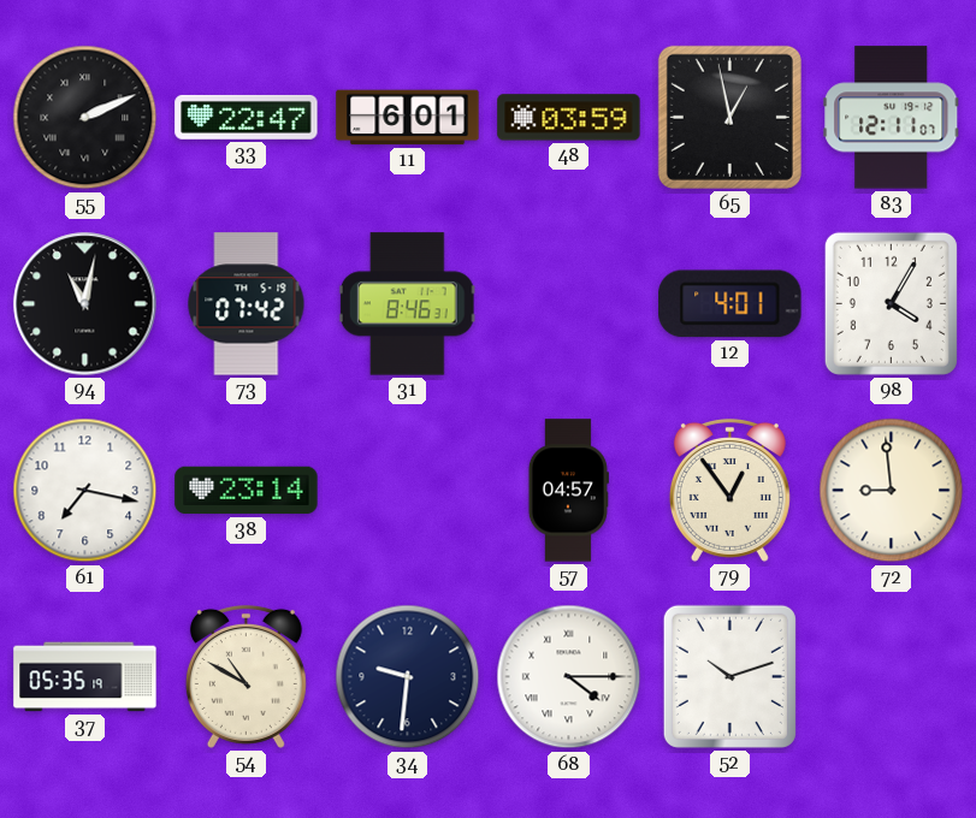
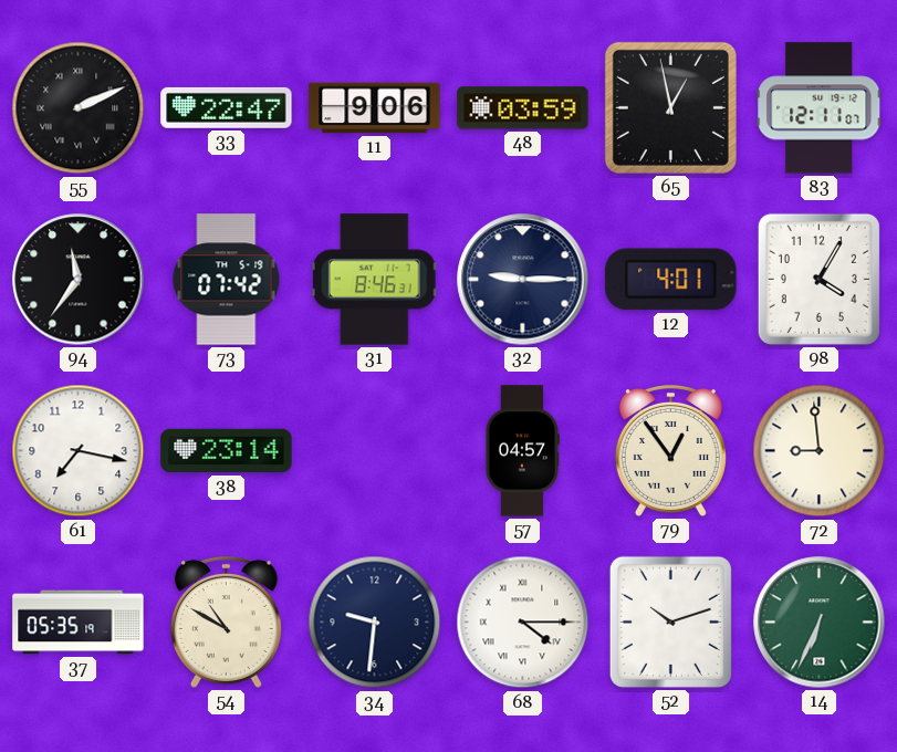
11: 6:01 -> 9:06
94: 11:02 -> 11:36
32: none -> 9:15
14: none -> 6:34
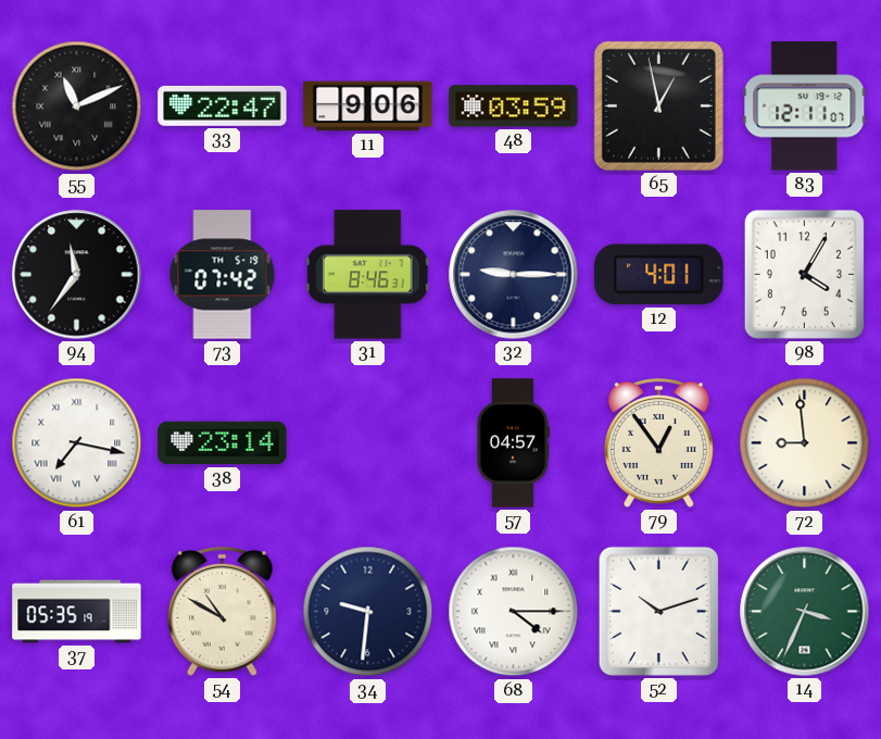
55: 2:11 -> 11:11
61 numerals: Arabic -> Roman
14: 6:34 -> 3:34
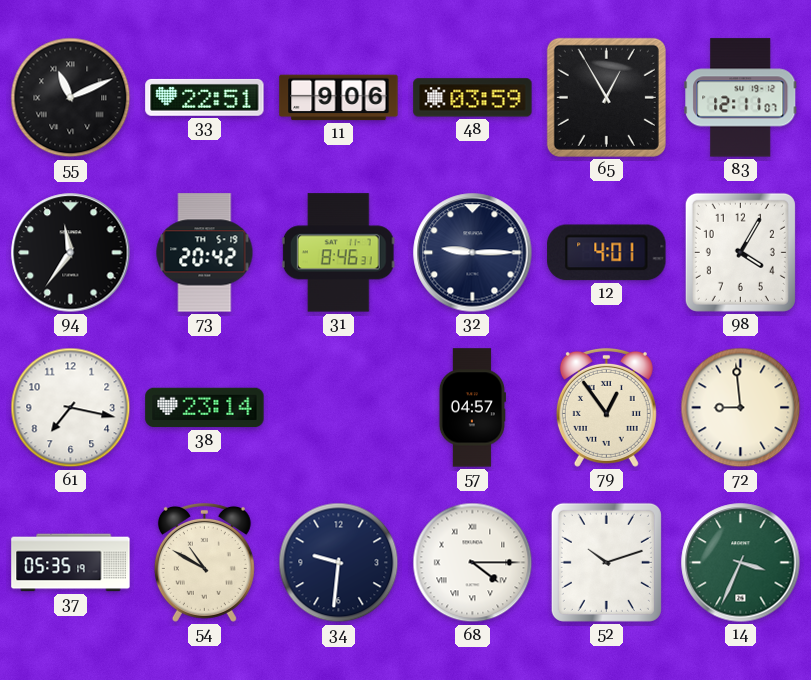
33: 22:47 -> 22:51
65: 12:58 -> 12:55
73: 07:42 -> 20:42
61 numerals: Roman -> Arabic
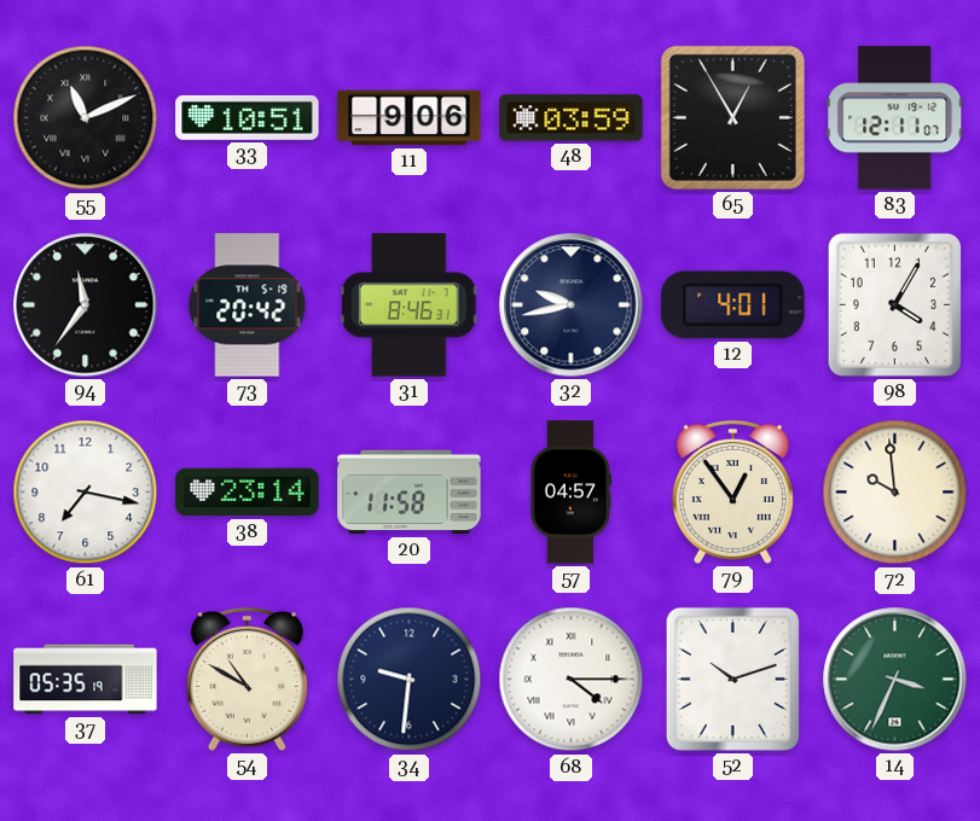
33: 22:51 -> 10:51
32: 9:15 -> 9:43
20: none -> 11:58
72: 8:59 -> 9:59
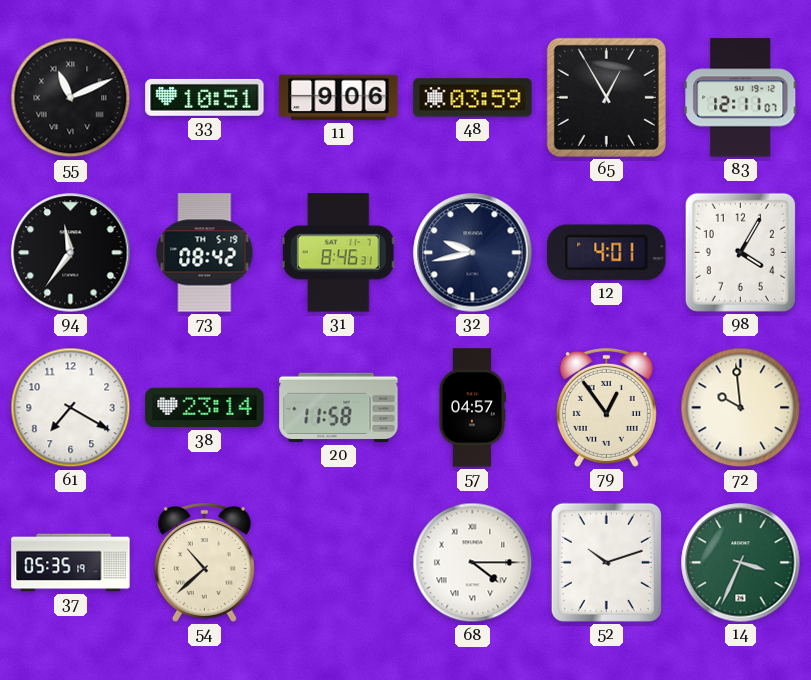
73: 20:42 -> 08:42
61: 7:17 -> 7:20
54: 10:50 -> 10:38
34: 9:31 -> none
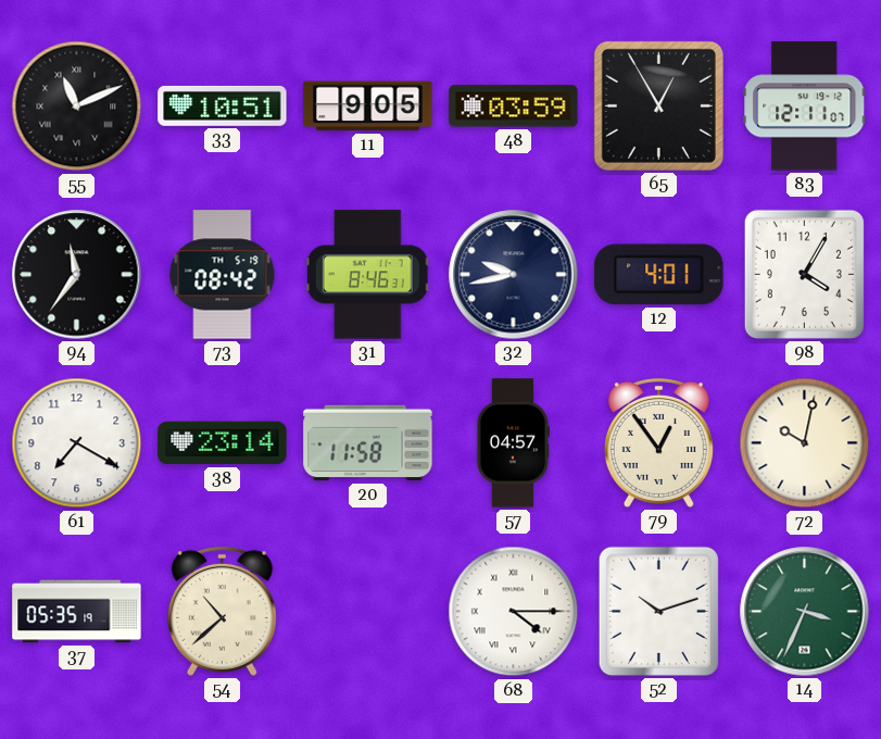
11: 9:06 -> 9:05
72: 9:59 -> 10:02
